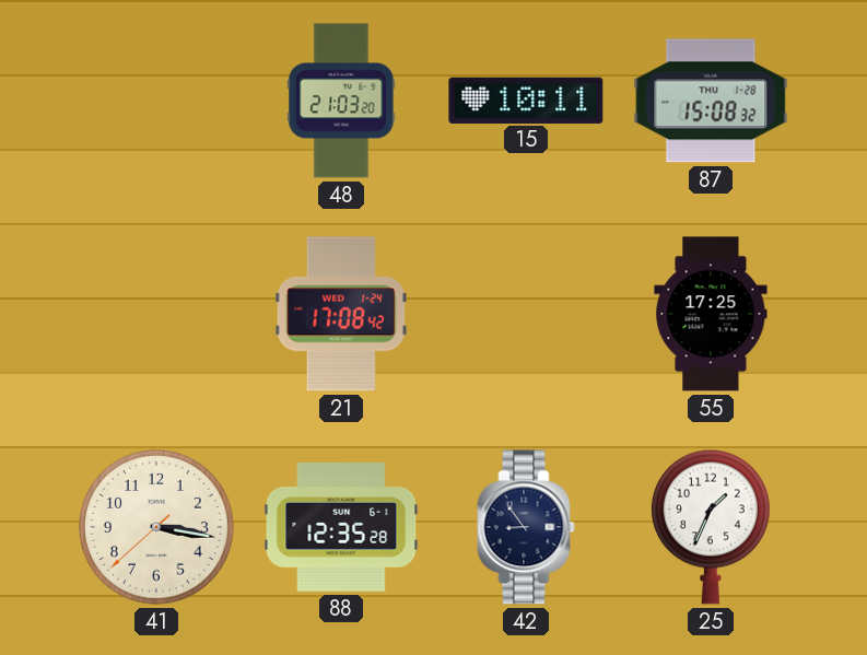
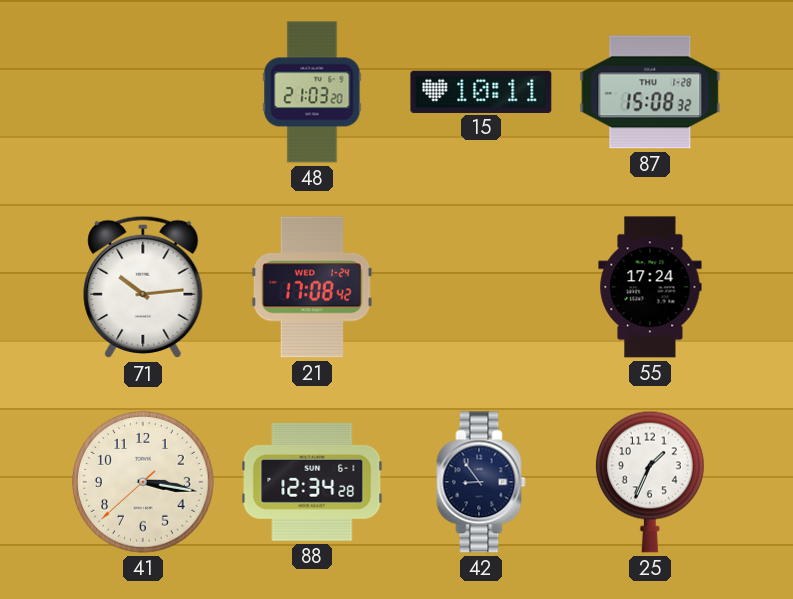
71: none -> 10:14
55: 17:25 -> 17:24
88: 12:35 -> 12:34
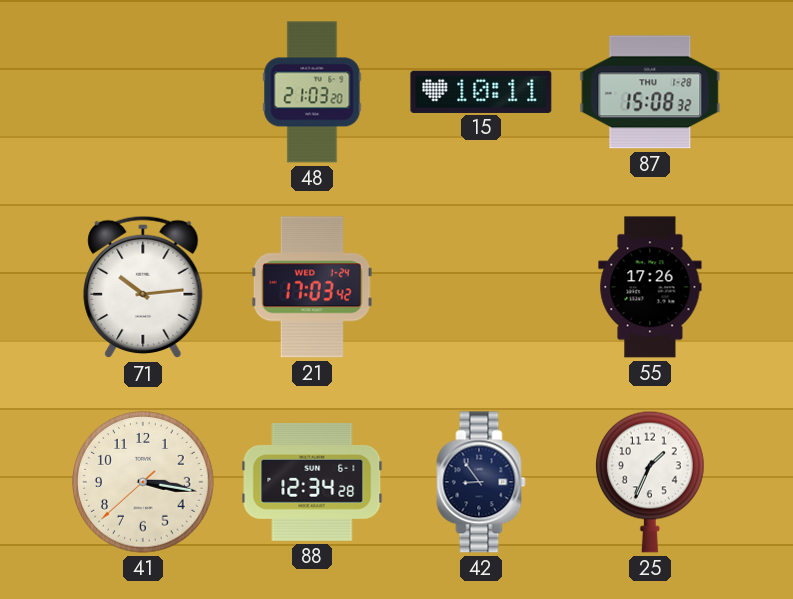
21: 17:08 -> 17:03
55: 17:24 -> 17:26
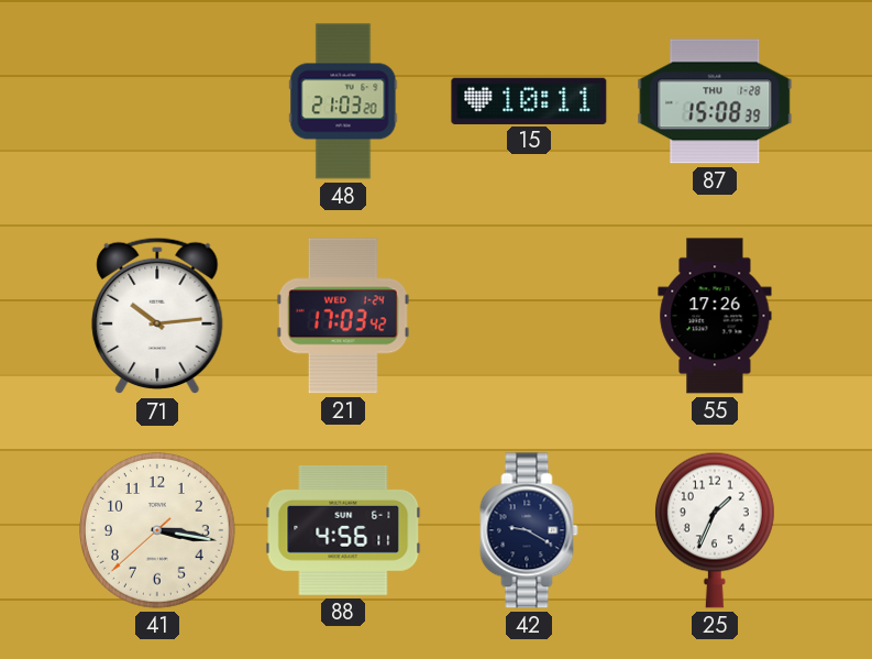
87: 15:08:32 -> 15:08:39
88: 12:34 -> 4:56
42: 8:54 -> 9:20
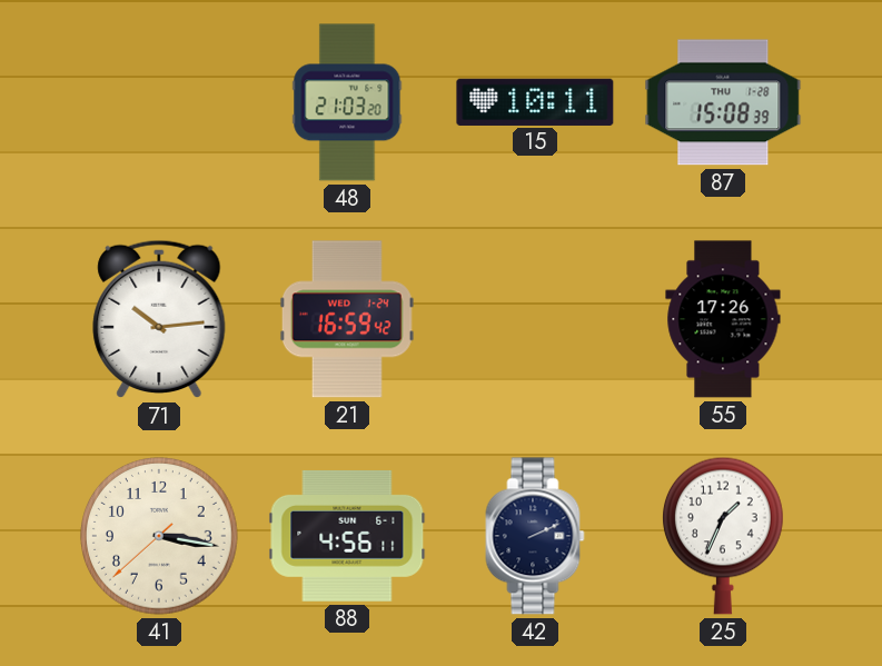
21: 17:03 -> 16:59
42: 9:20 -> 2:11
